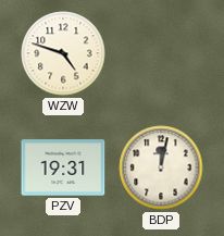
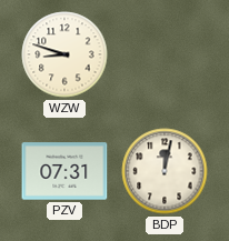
WZW: 4:48 -> 8:48
PZV: 19:31 -> 07:31
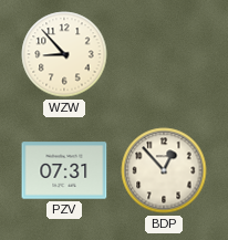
WZW: 8:48 -> 8:53
BDP: 12:02 -> 12:53
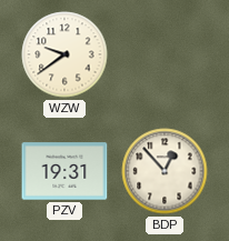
WZW: 8:53 -> 9:39
PZV: 07:31 -> 19:31
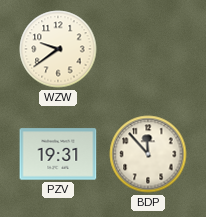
BDP: 12:53 -> 11:53
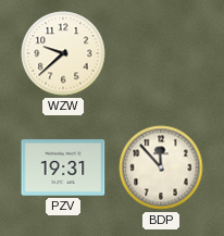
WZW: 9:39 -> 9:38
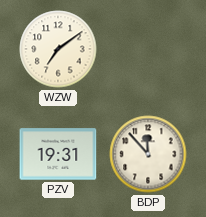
WZW: 9:38 -> 7:09
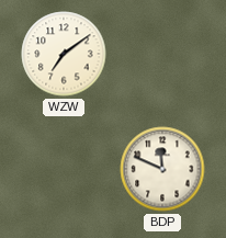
PZV: 19:31 -> none
BDP: 11:53 -> 11:49
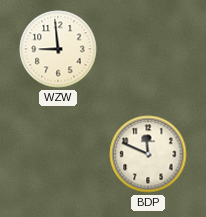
WZW: 7:09 -> 8:59
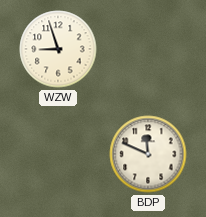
WZW: 8:59 -> 8:57
